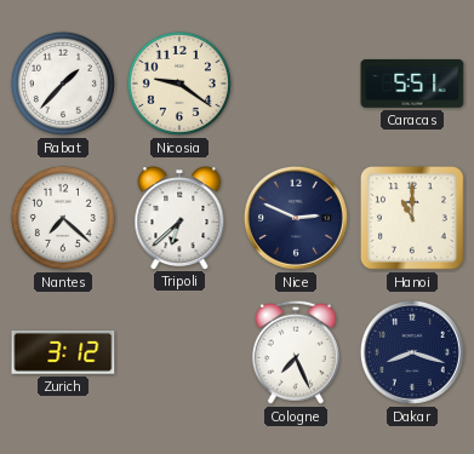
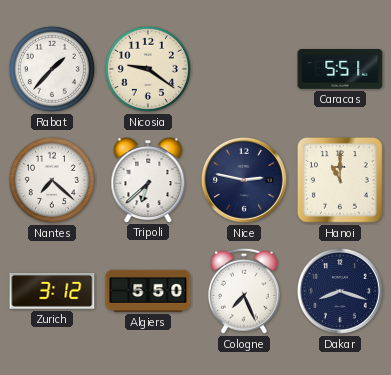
Nice: 2:49 -> 2:47
Algiers: none -> 5:50
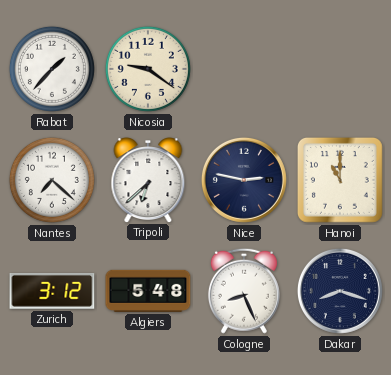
Caracas: 5:51 -> none
Algiers: 5:50 -> 5:48
Cologne: 7:26 -> 8:26
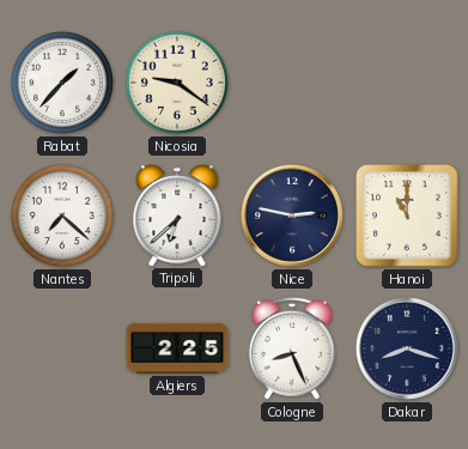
Zurich: 3:12 -> none
Algiers: 5:48 -> 2:25
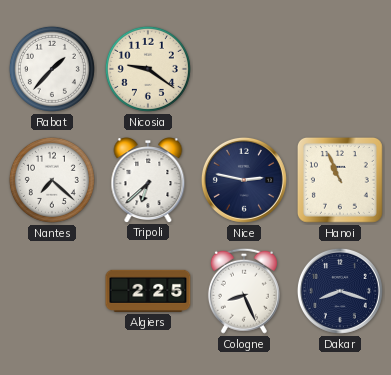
Hanoi: 11:00 -> 10:56
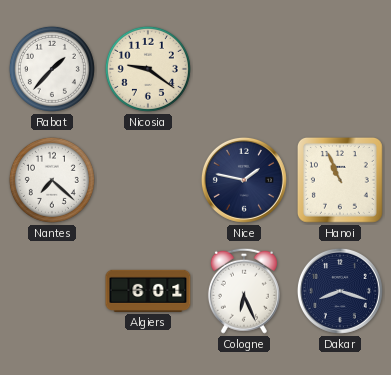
Tripoli: 6:38 -> none
Nice: 2:47 -> 1:47
Algiers: 2:25 -> 6:01
Cologne: 8:26 -> 6:26
